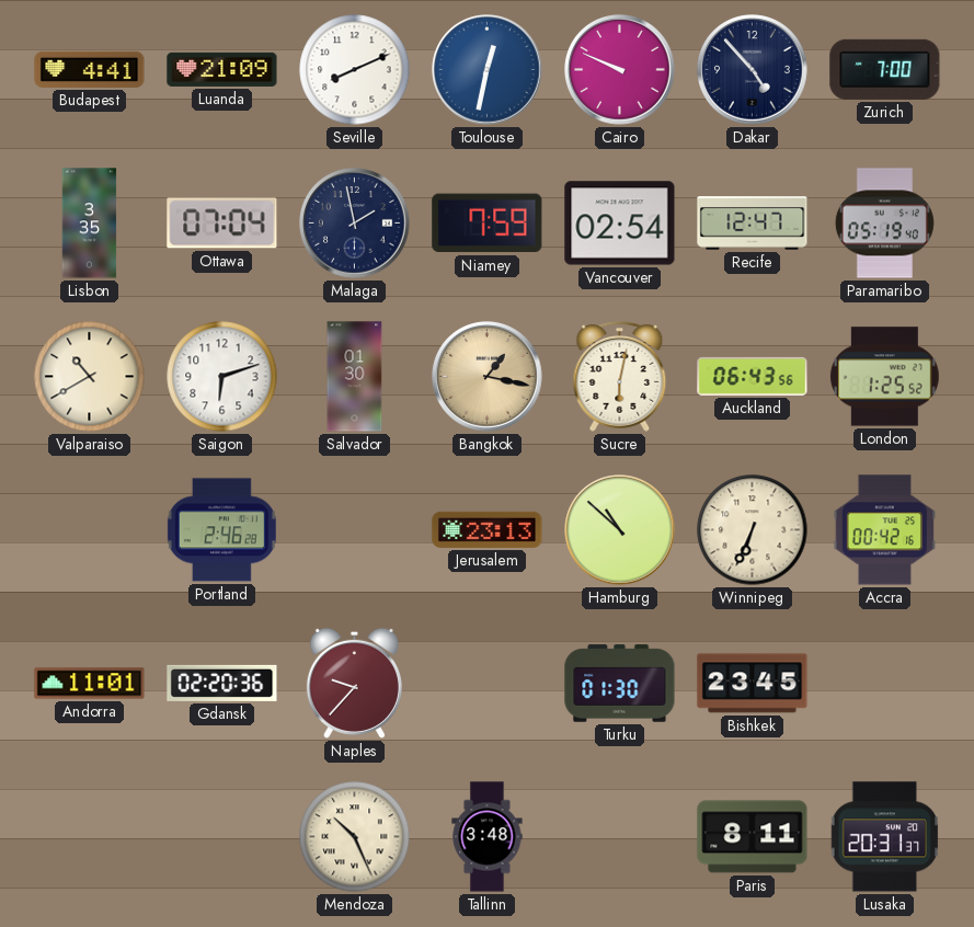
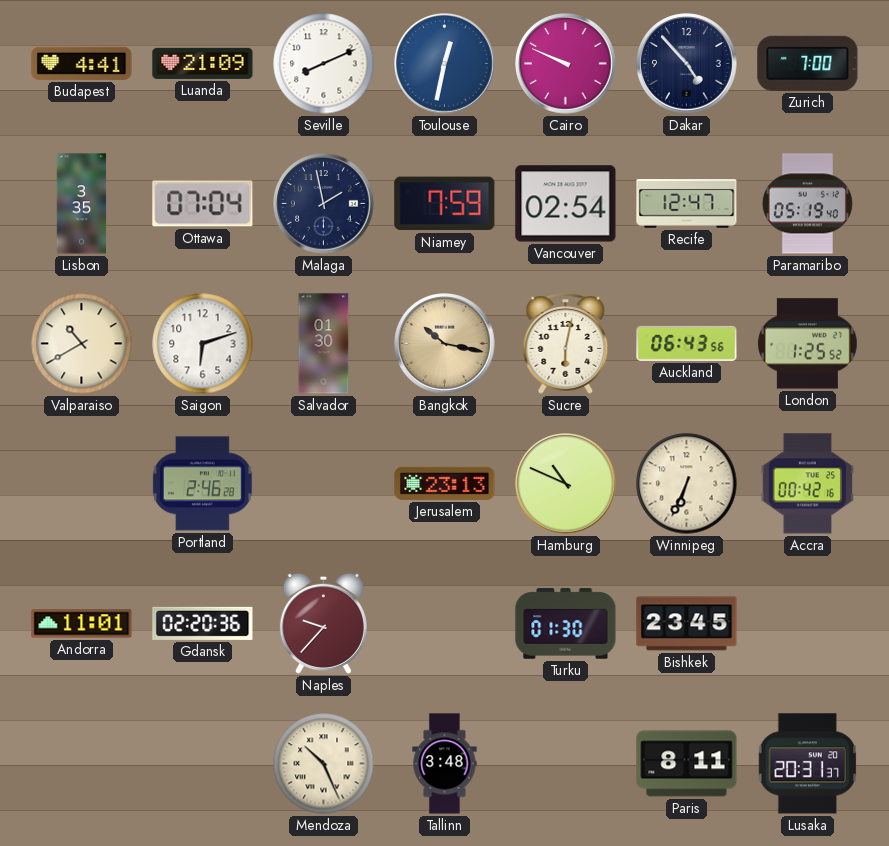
Bangkok: 1:17 -> 10:17
Hamburg: 10:52 -> 10:49
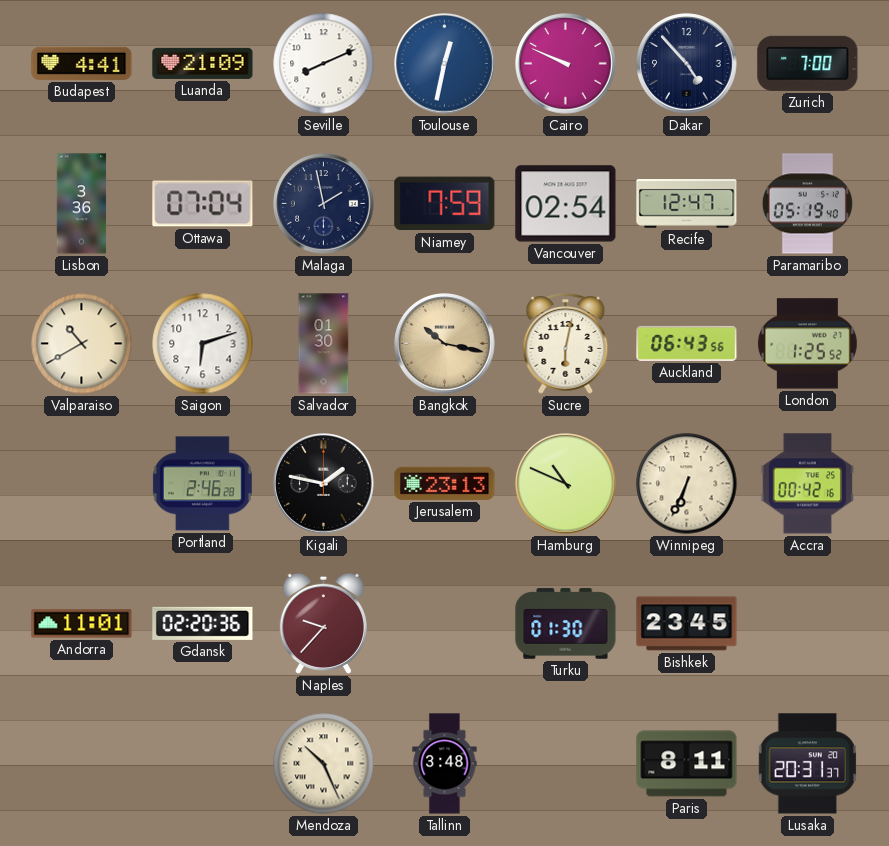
Lisbon: 3:35 -> 3:36
Kigali: none -> 1:47
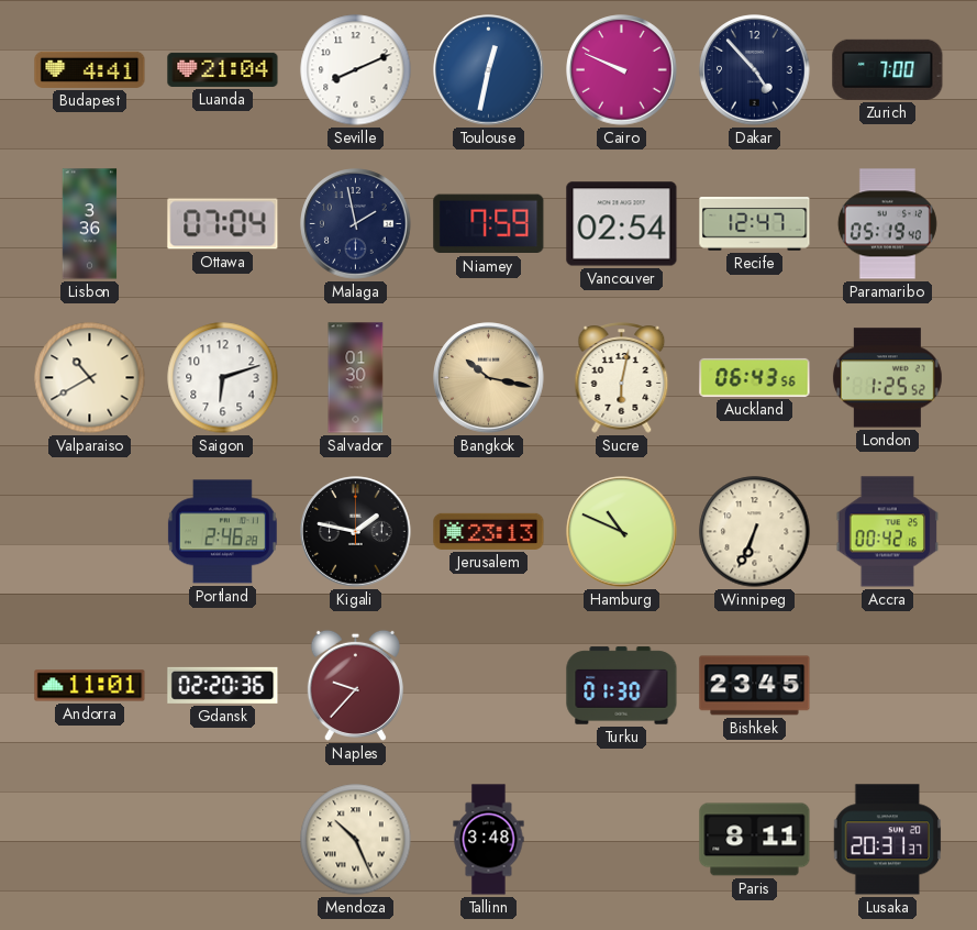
Luanda: 21:09 -> 21:04
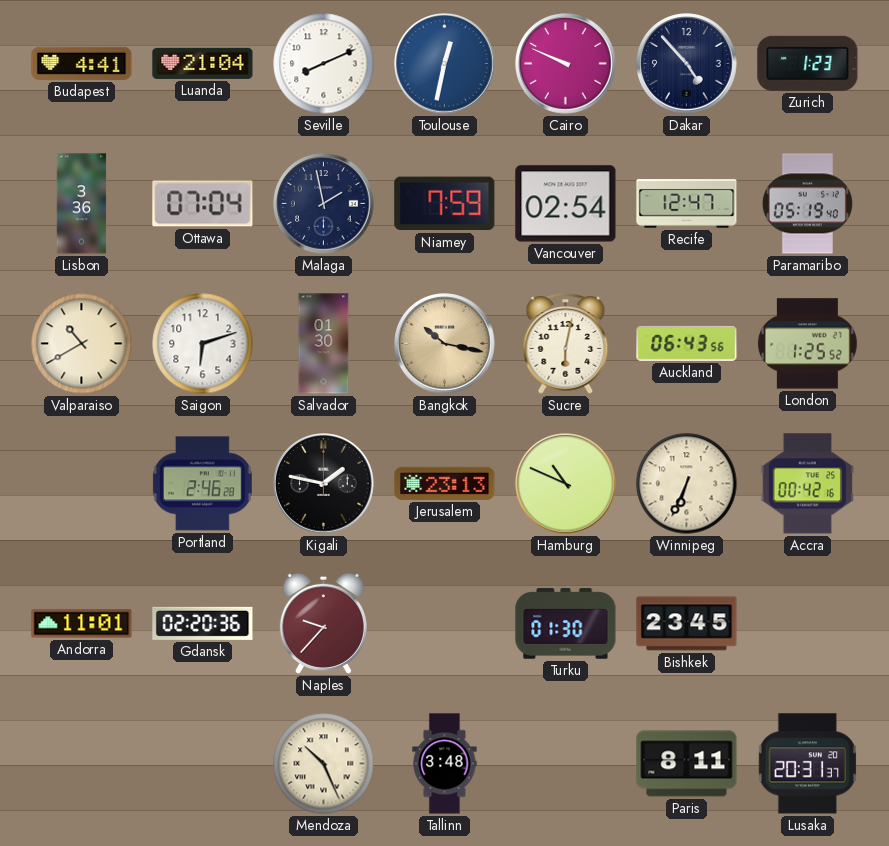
Zurich: 7:00 -> 1:23
